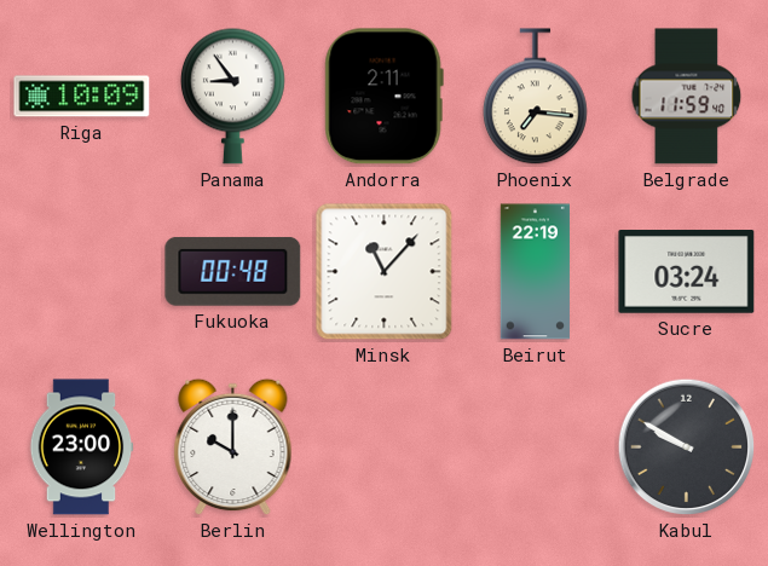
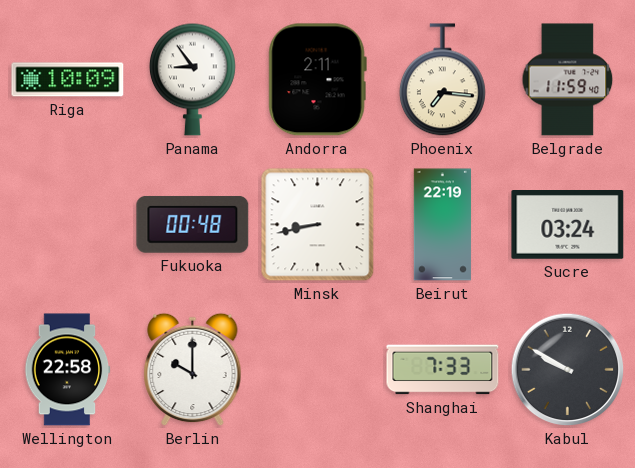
Minsk: 11:07 -> 8:43
Wellington: 23:00 -> 22:58
Shanghai: none -> 7:33
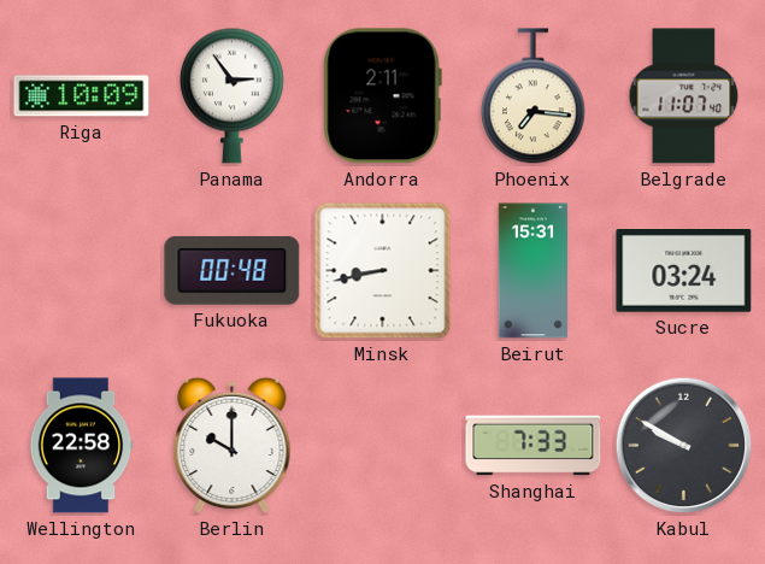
Panama: 8:54 -> 2:54
Belgrade: 11:59 -> 11:07
Beirut: 22:19 -> 15:31
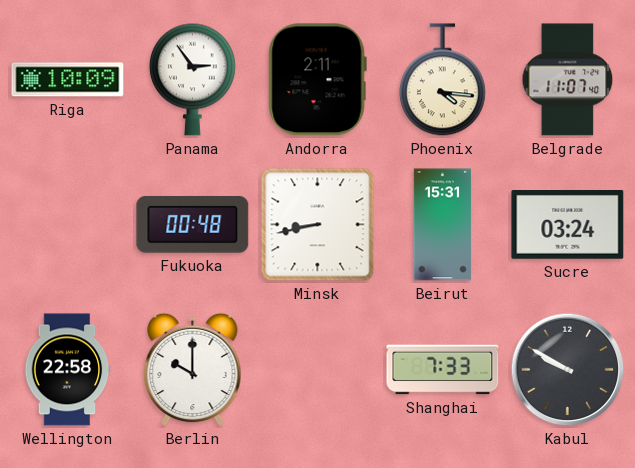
Phoenix: 7:16 -> 4:16
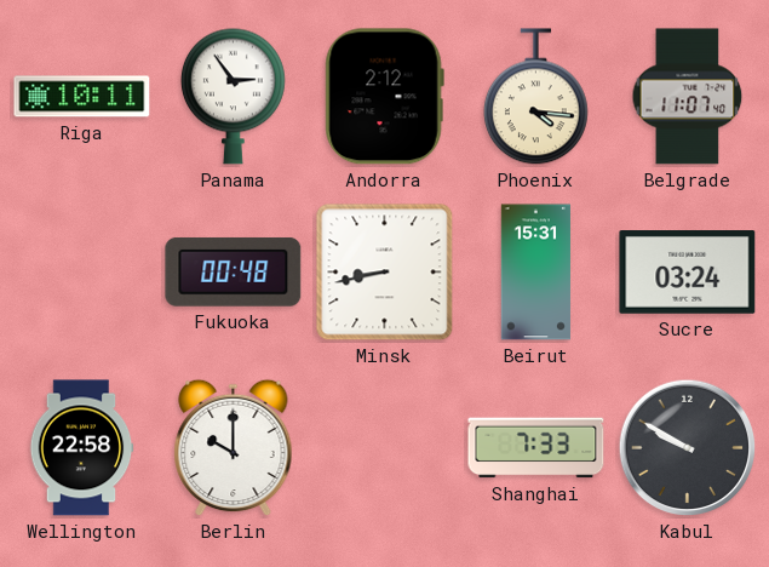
Riga: 10:09 -> 10:11
Andorra: 2:11 -> 2:12
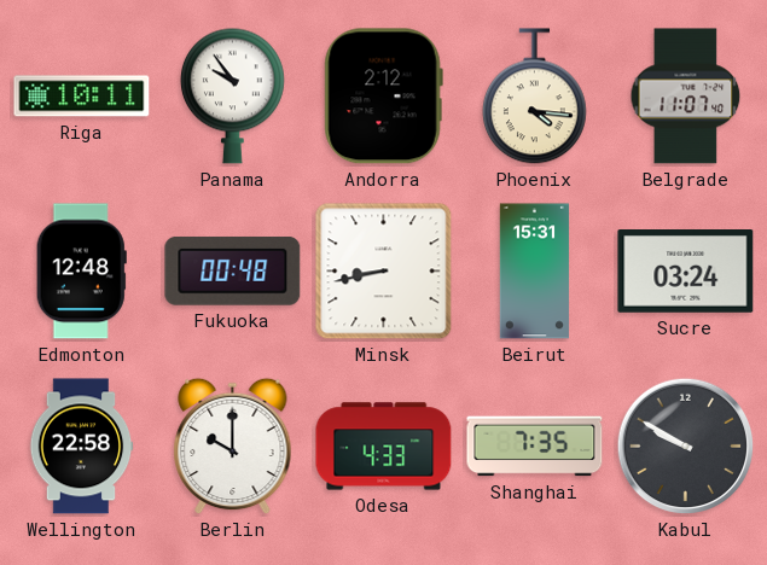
Panama: 2:54 -> 9:54
Edmonton: none -> 12:48
Odesa: none -> 4:33
Shanghai: 7:33 -> 7:35
